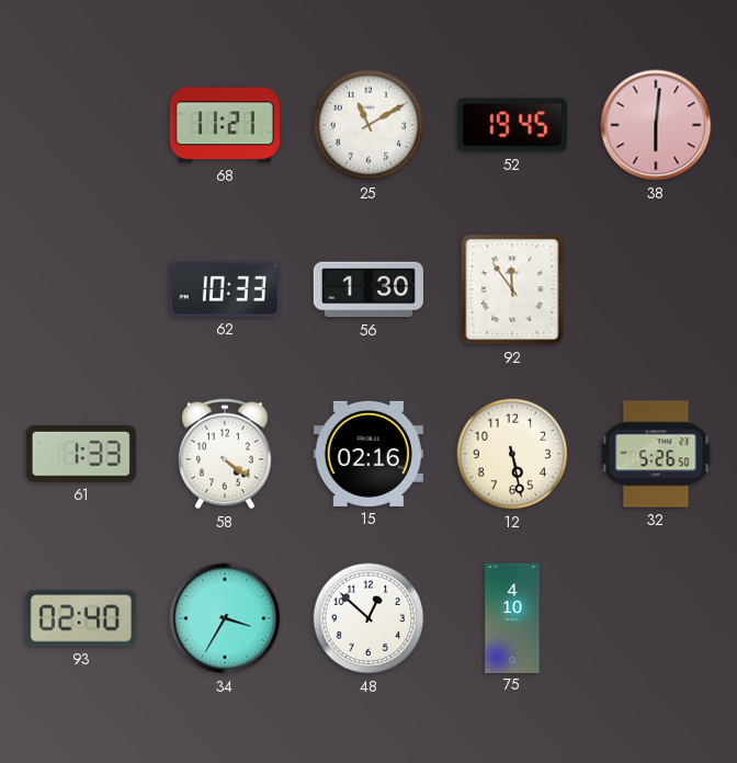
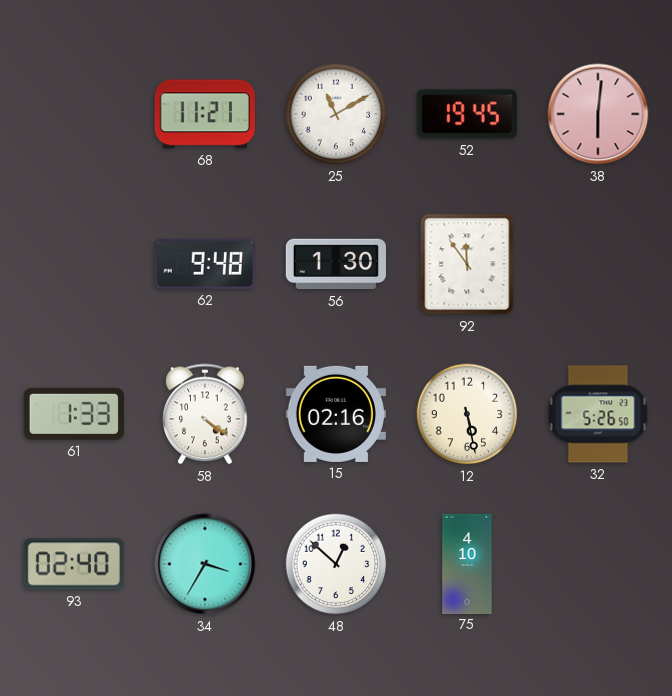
62: 10:33 -> 9:48
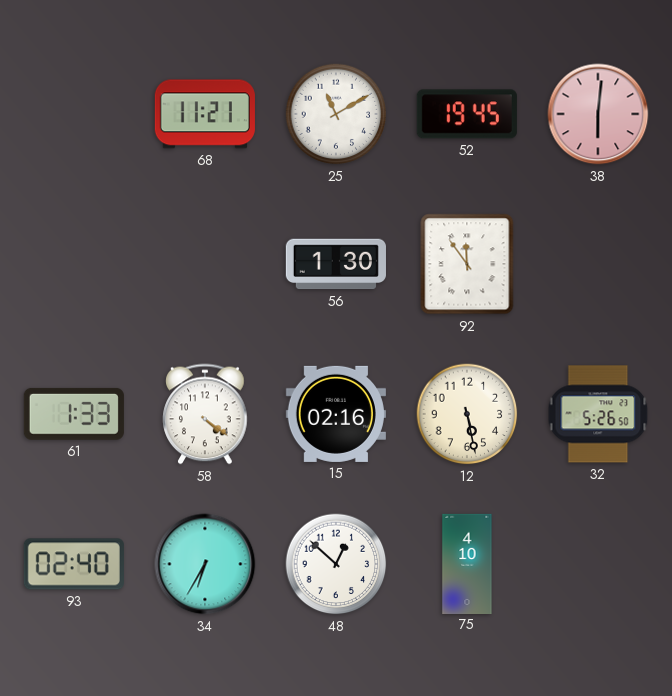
62: 9:48 -> none
34: 3:35 -> 6:35
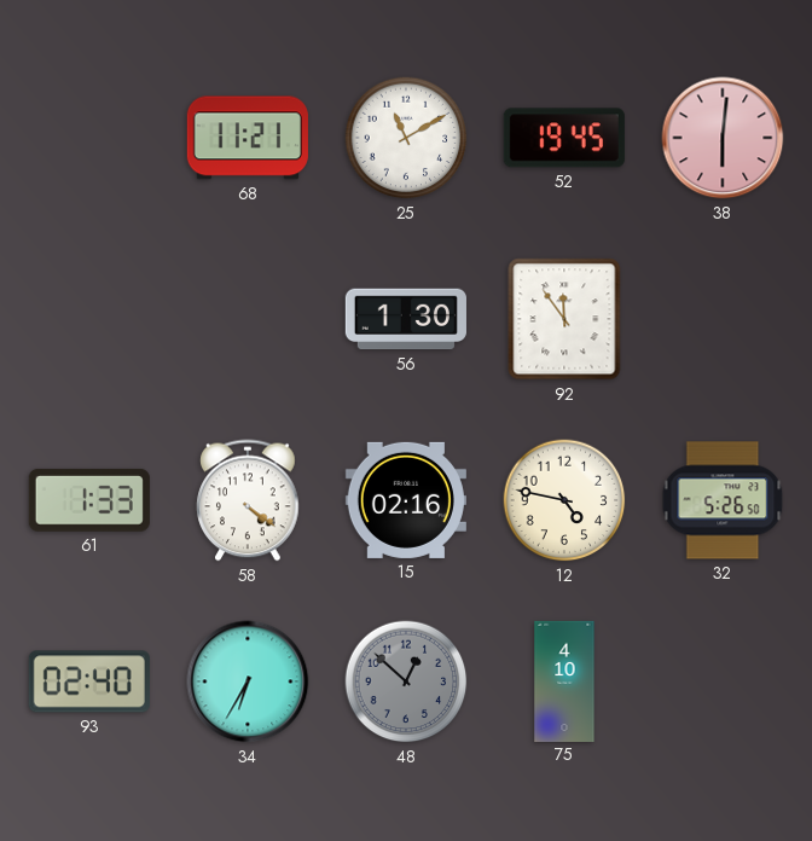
12: 5:28 -> 4:47
48 dial: white -> grey
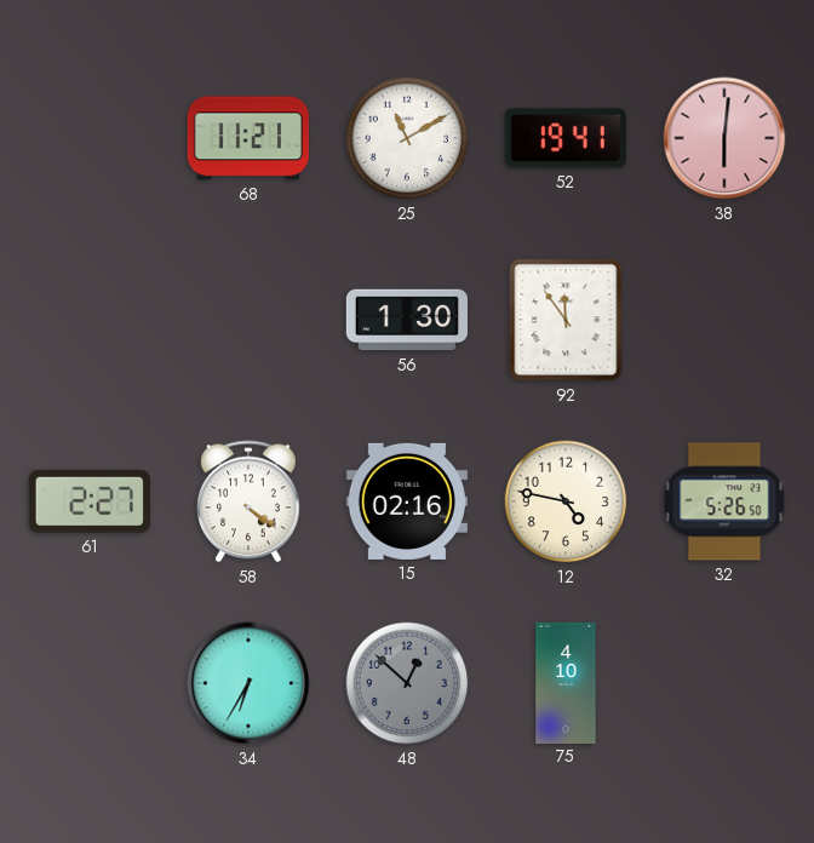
52: 19:45 -> 19:41
61: 1:33 -> 2:27
93: 02:40 -> none
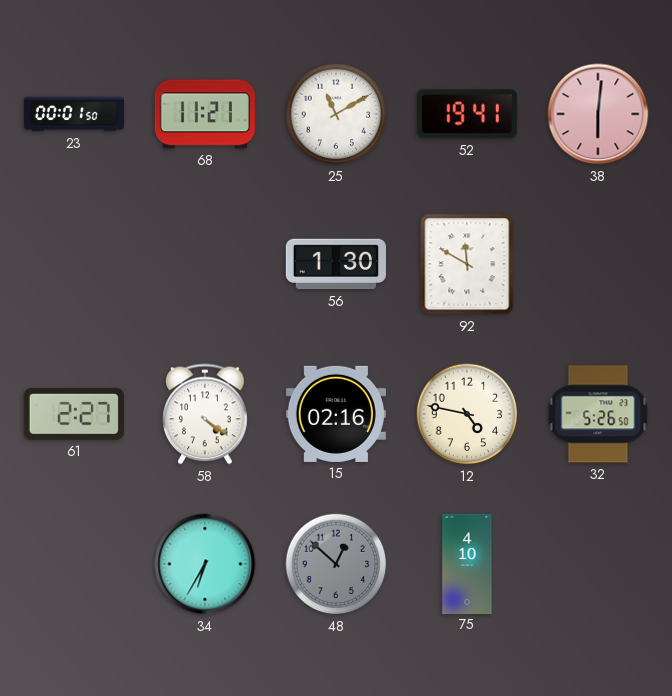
23: none -> 00:01
92: 11:54 -> 11:50
